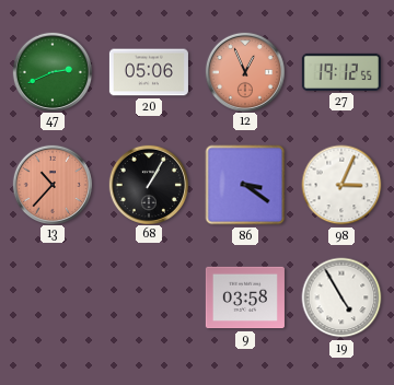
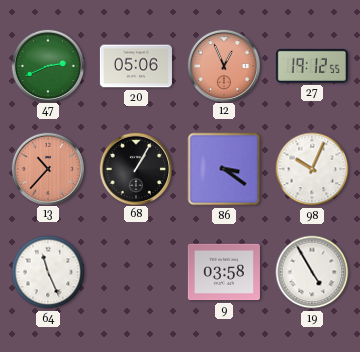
98: 3:04 -> 10:04
64: none -> 11:26
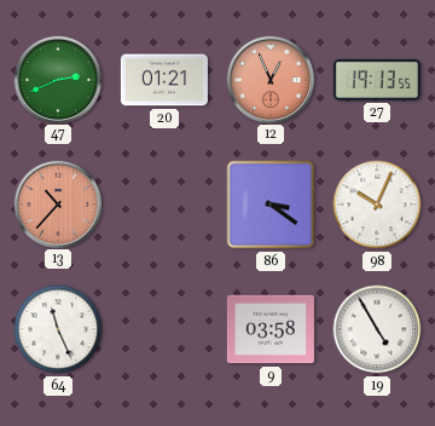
20: 05:06 -> 01:21
27: 19:12 -> 19:13
68: 1:05 -> none
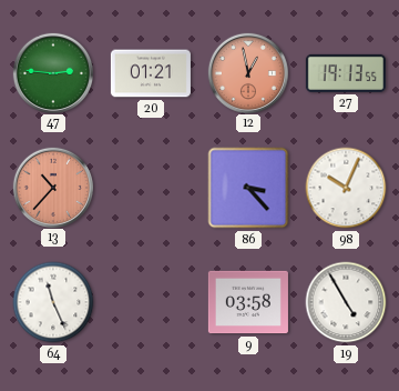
47: 2:41 -> 2:46
12: 12:56 -> 12:58
86: 3:21 -> 3:23
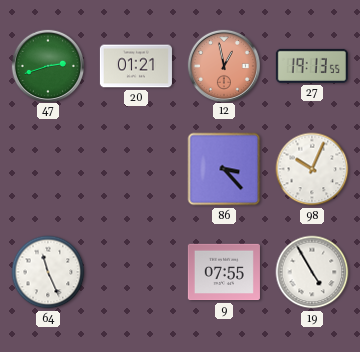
47: 2:46 -> 2:42
13: 10:37 -> none
9: 03:58 -> 07:55
